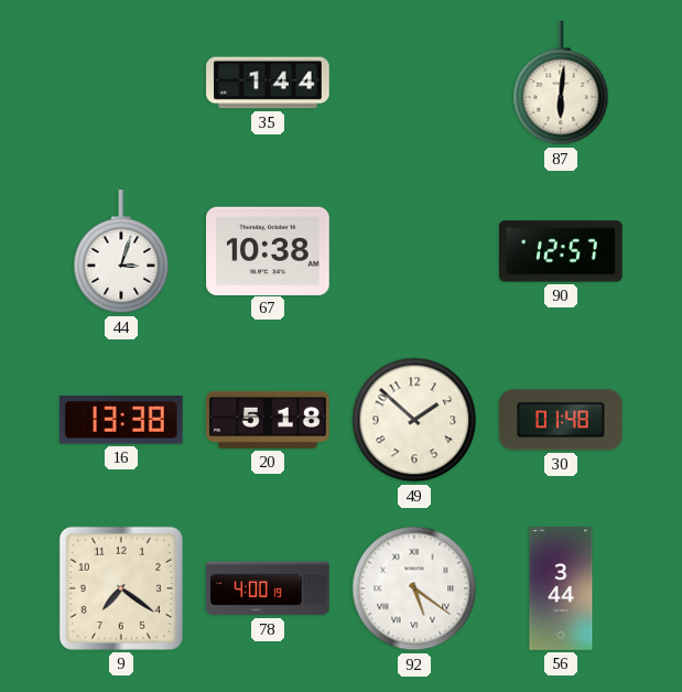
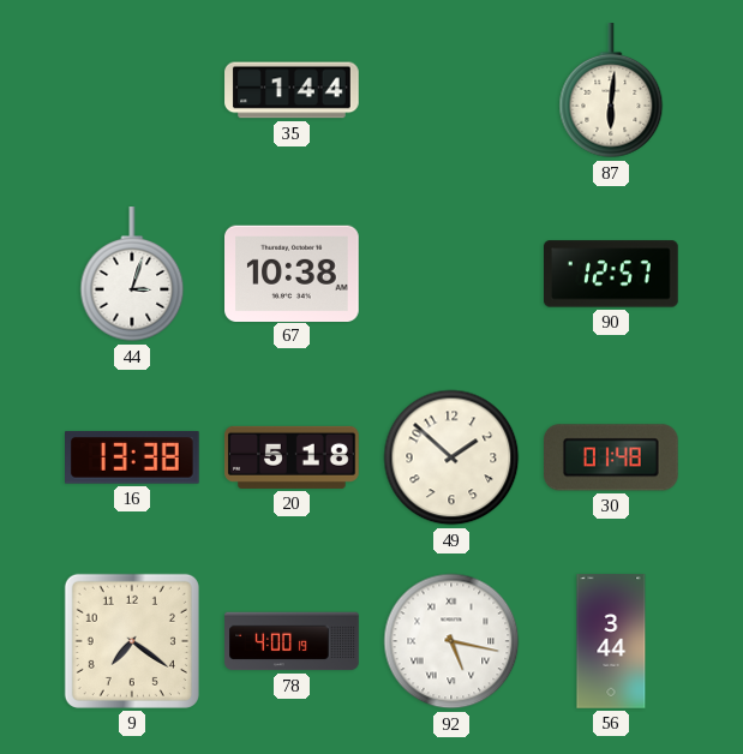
92: 5:21 -> 5:17
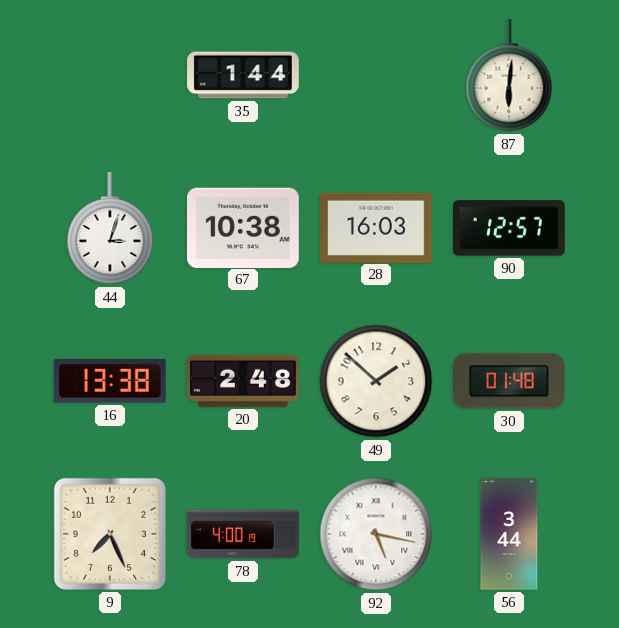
28: none -> 16:03
20: 5:18 -> 2:48
9: 7:21 -> 7:26
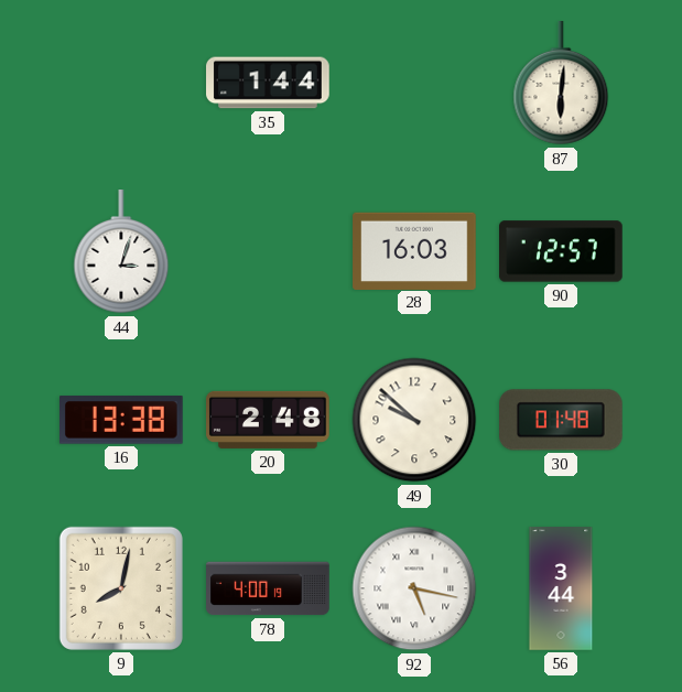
67: 10:38 -> none
49: 1:52 -> 9:52
9: 7:26 -> 8:02
